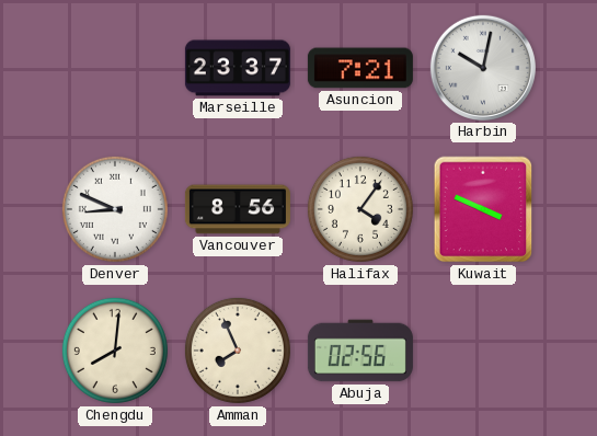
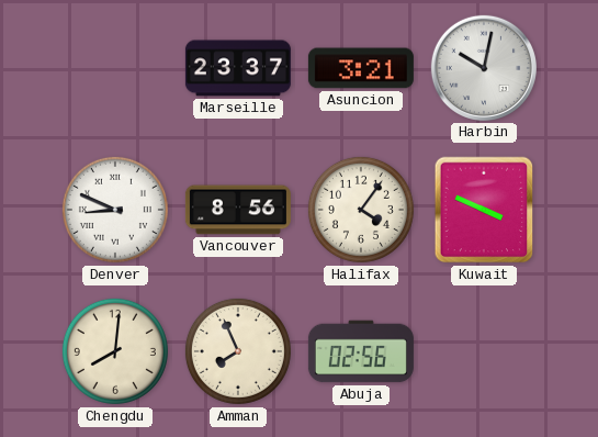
Asuncion: 7:21 -> 3:21
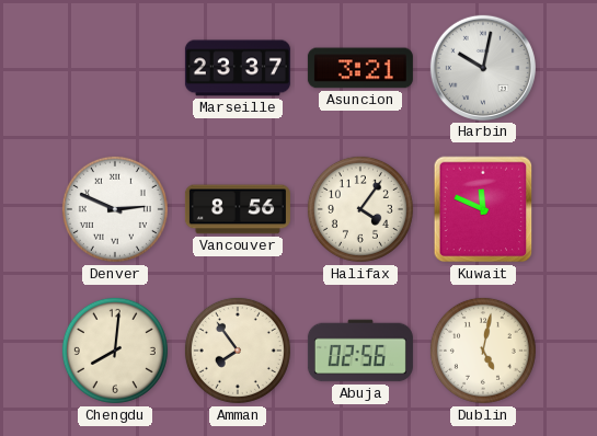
Denver: 8:49 -> 2:49
Kuwait: 3:49 -> 11:49
Amman: 7:56 -> 7:54
Dublin: none -> 5:02
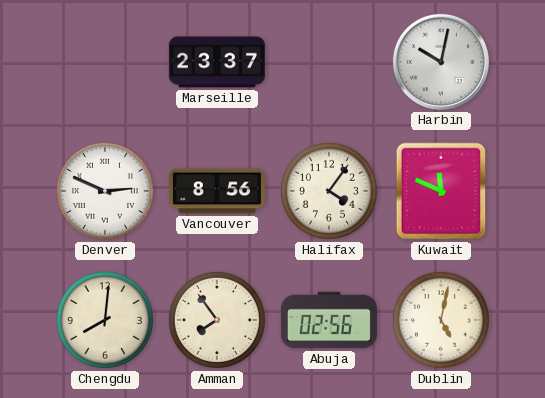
Asuncion: 3:21 -> none
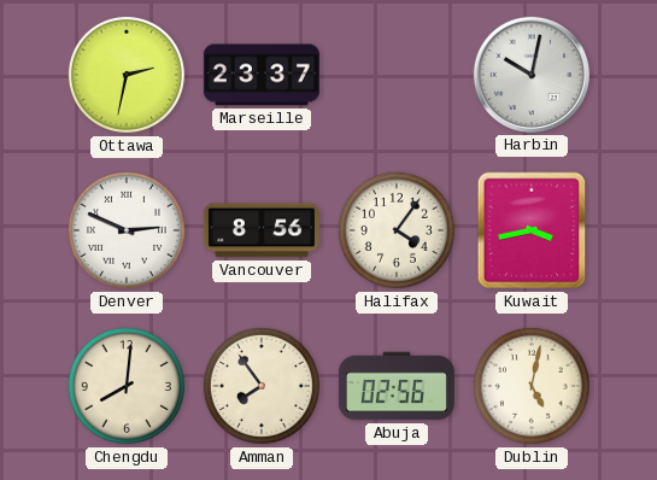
Ottawa: none -> 2:32
Kuwait: 11:49 -> 3:43
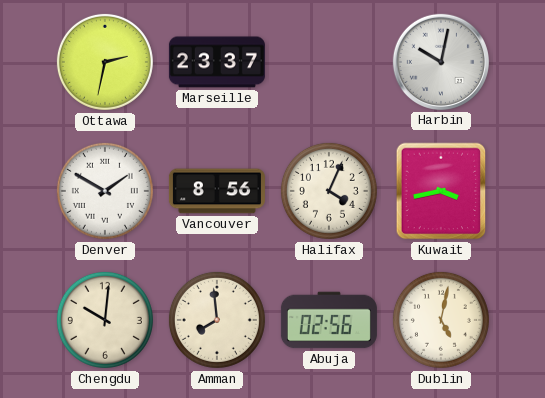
Denver: 2:49 -> 1:50
Halifax: 4:06 -> 4:04
Chengdu: 8:01 -> 10:01
Amman: 7:54 -> 7:59
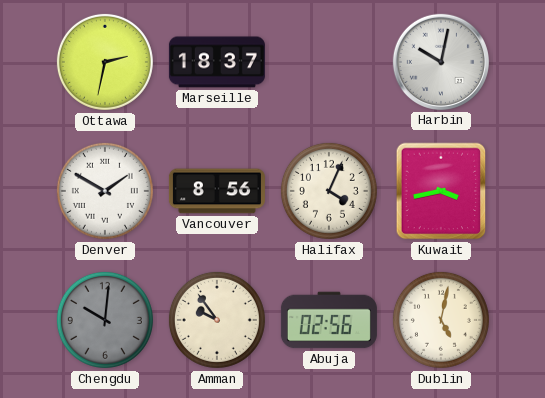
Marseille: 23:37 -> 18:37
Chengdu dial: cream -> grey
Amman: 7:59 -> 9:54
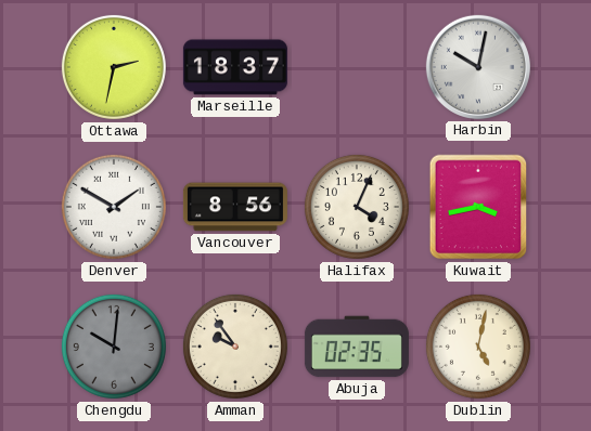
Abuja: 02:56 -> 02:35
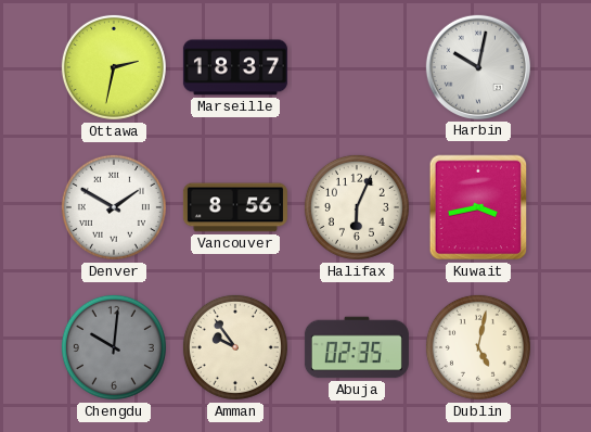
Halifax: 4:04 -> 6:04
